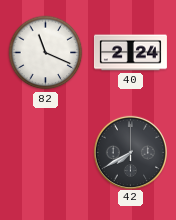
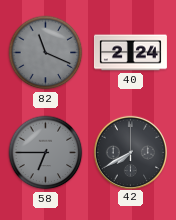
82 dial: white -> grey
58: none -> 6:45
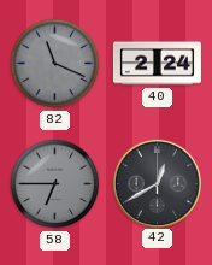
42: 7:40 -> 12:40
